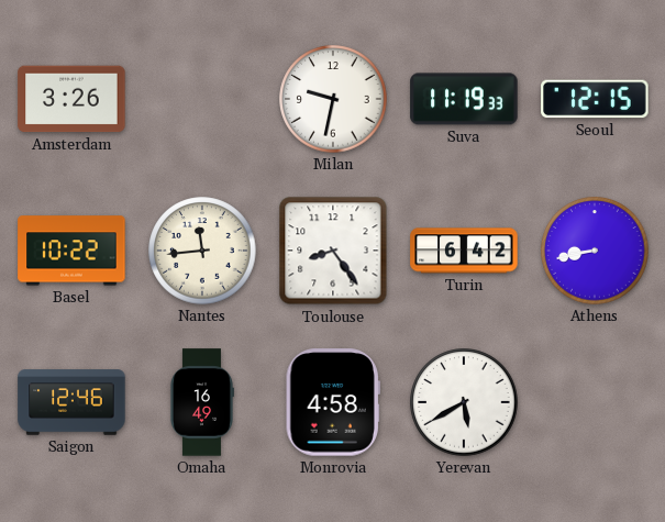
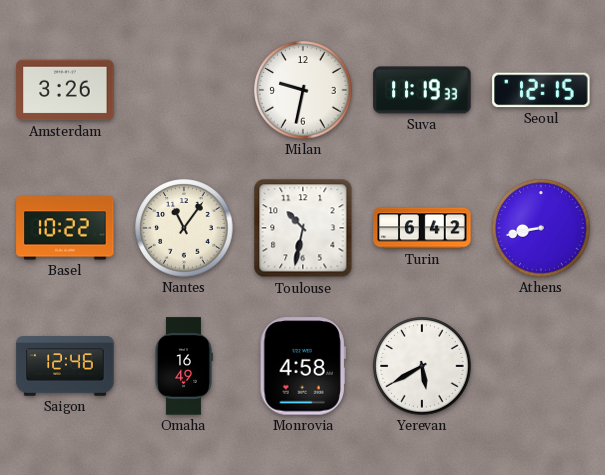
Nantes: 11:44 -> 11:06
Toulouse: 8:24 -> 10:32
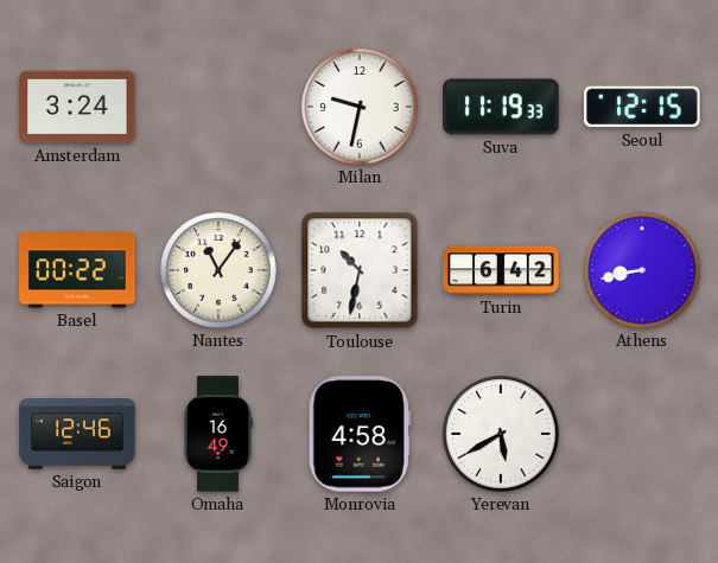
Amsterdam: 3:26 -> 3:24
Basel: 10:22 -> 00:22
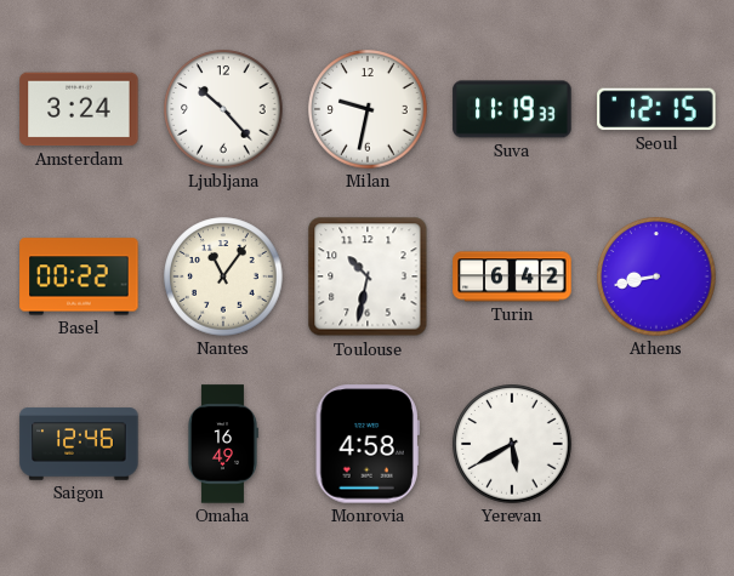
Ljubljana: none -> 10:23
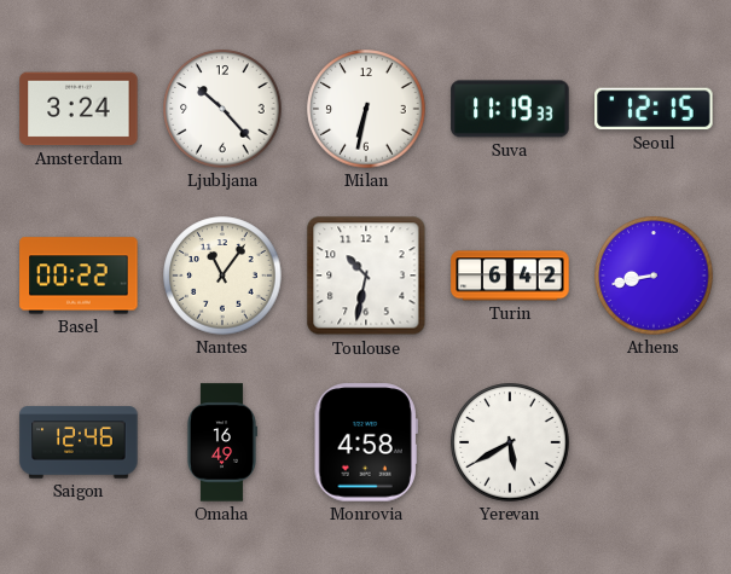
Milan: 9:32 -> 6:32
